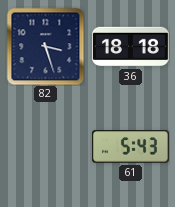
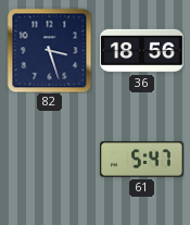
36: 18:18 -> 18:56
61: 5:43 -> 5:47
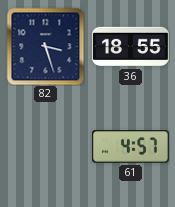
36: 18:56 -> 18:55
61: 5:47 -> 4:57
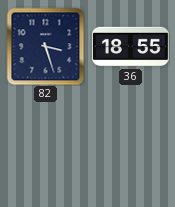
61: 4:57 -> none
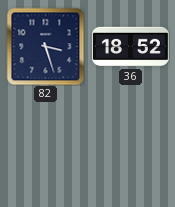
36: 18:55 -> 18:52
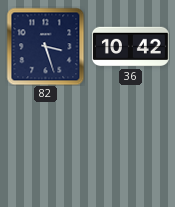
36: 18:52 -> 10:42
